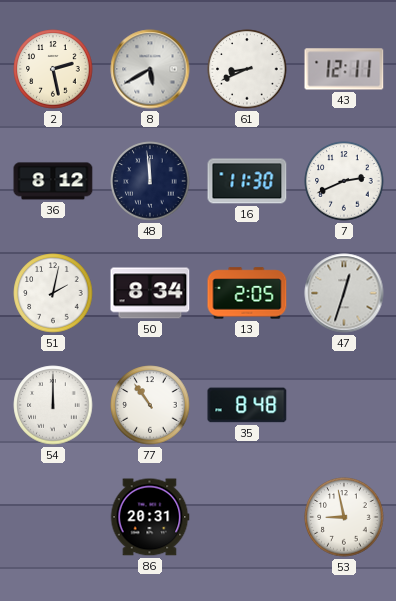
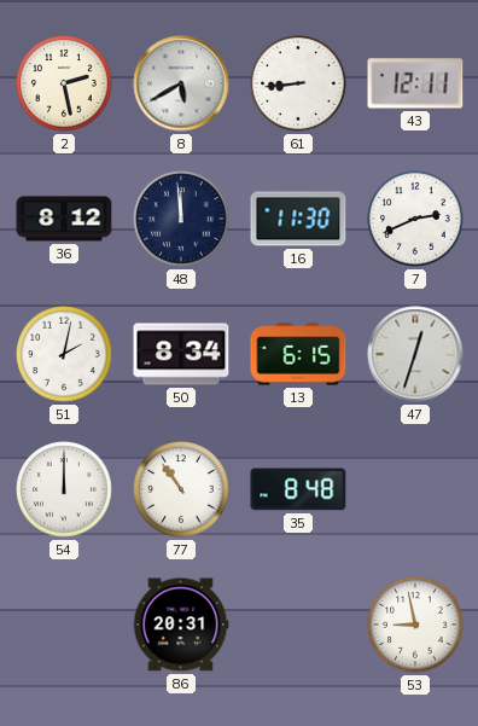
61: 8:41 -> 8:44
13: 2:05 -> 6:15
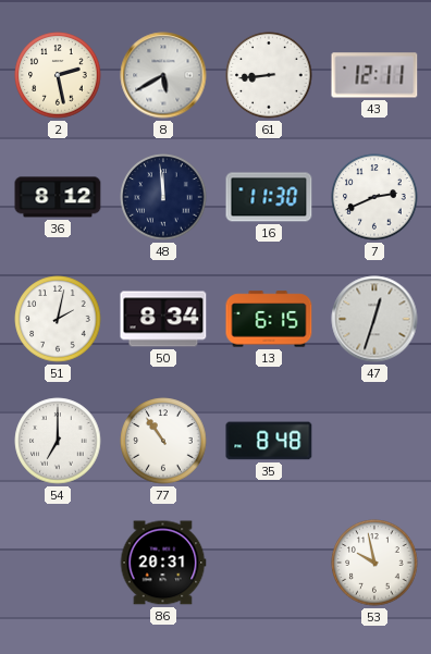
54: 12:00 -> 7:00
53: 8:58 -> 9:58
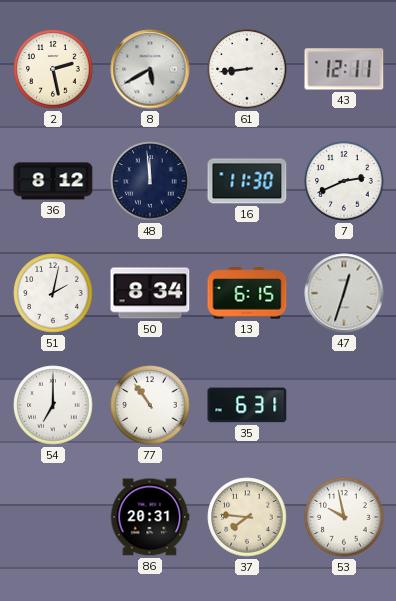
35: 8:48 -> 6:31
37: none -> 7:46
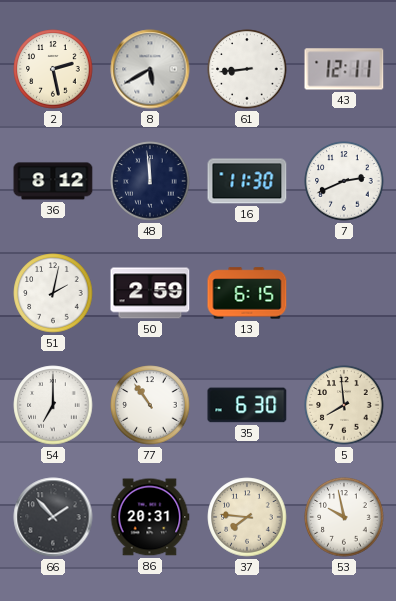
50: 8:34 -> 2:59
47: 12:33 -> none
35: 6:31 -> 6:30
5: none -> 7:59
66: none -> 1:53
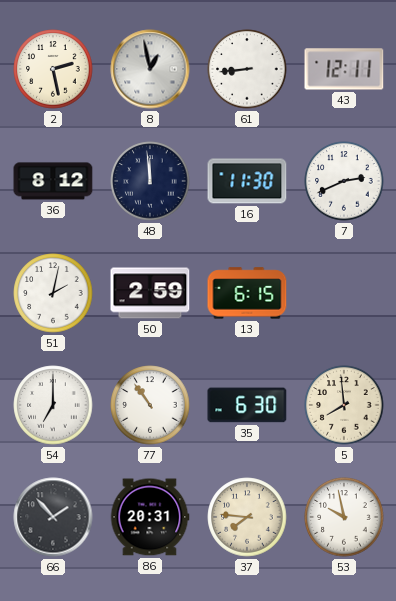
8: 5:40 -> 12:58
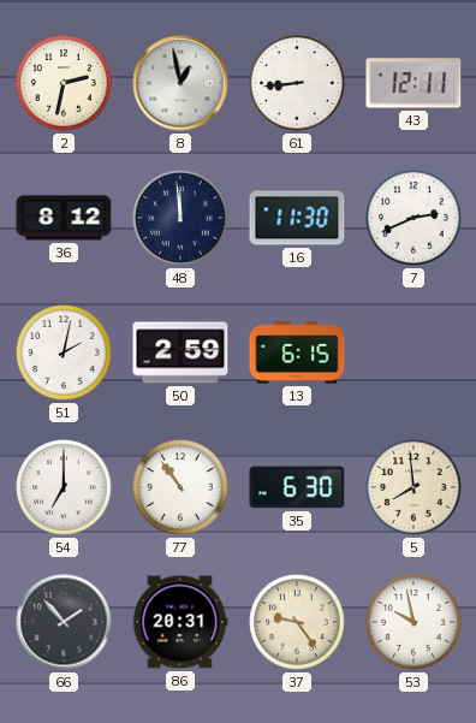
2: 2:28 -> 2:32
37: 7:46 -> 9:24
